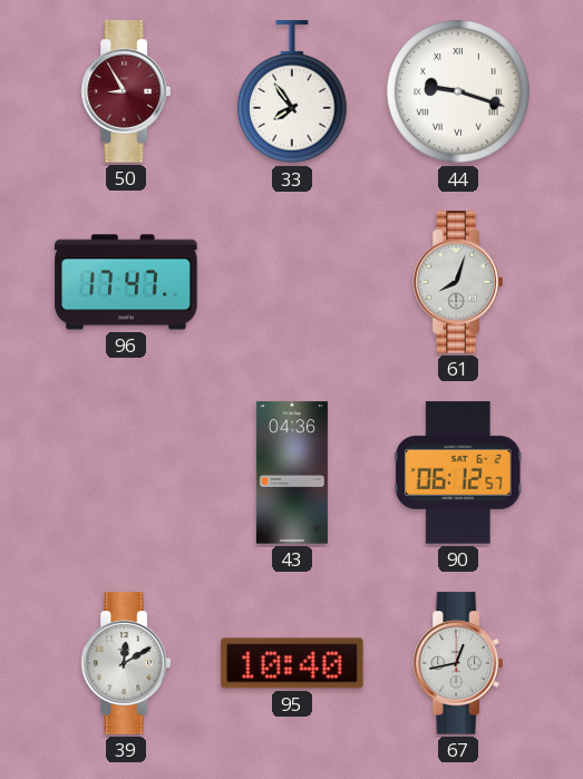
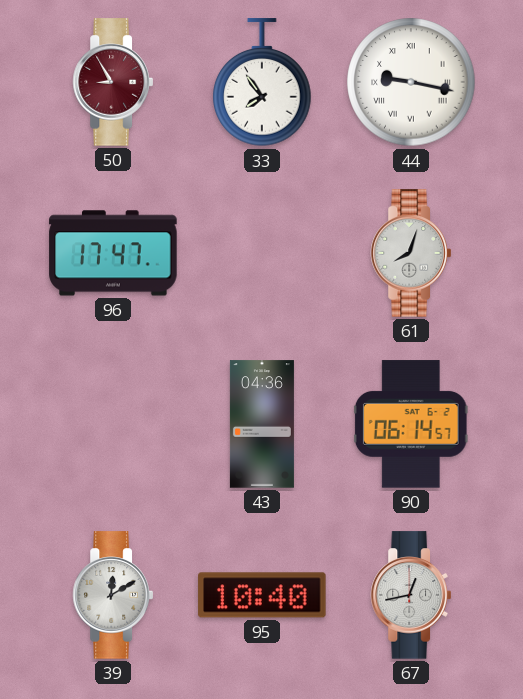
44: 9:18 -> 9:17
90: 06:12 -> 06:14
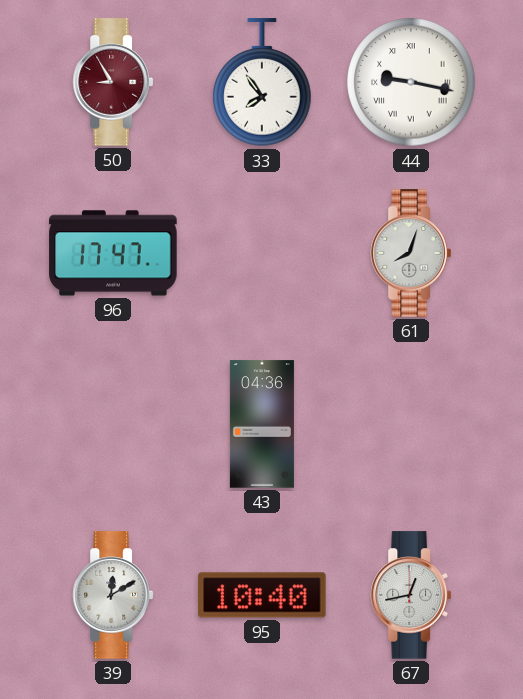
90: 06:14 -> none
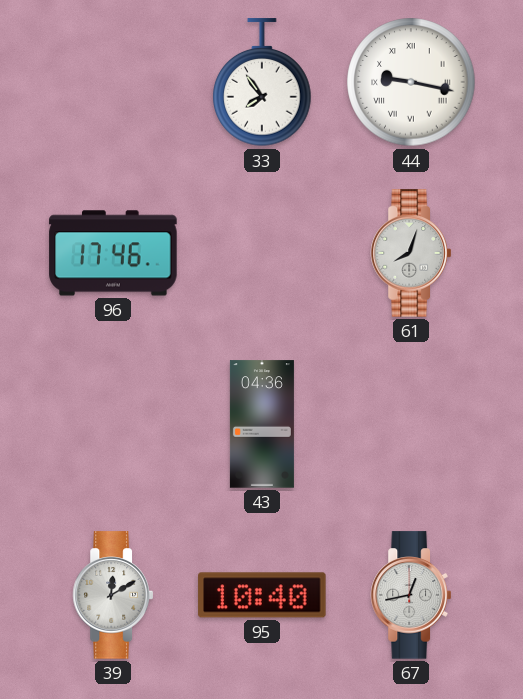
50: 8:55 -> none
96: 17:47 -> 17:46
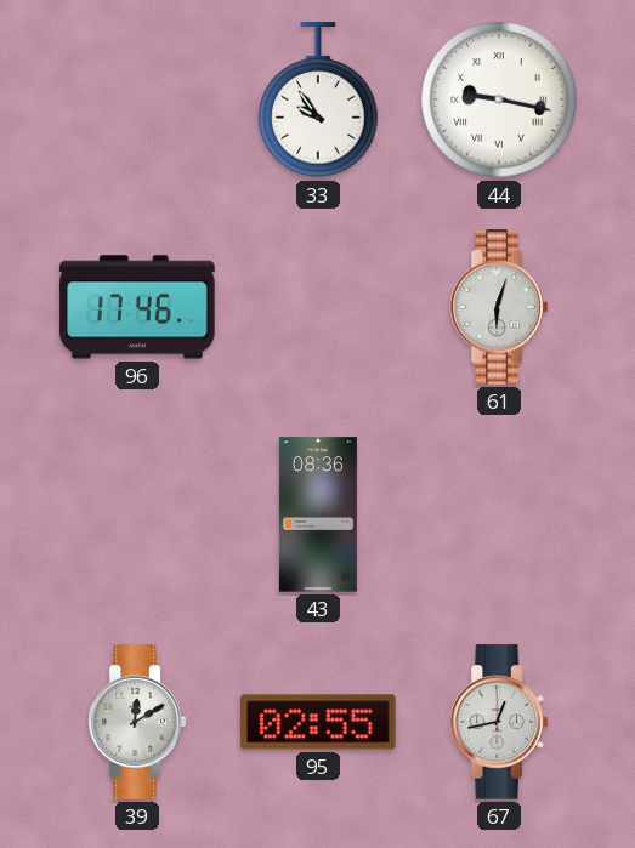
33: 7:54 -> 9:54
61: 8:03 -> 6:03
43: 04:36 -> 08:36
95: 10:40 -> 02:55
